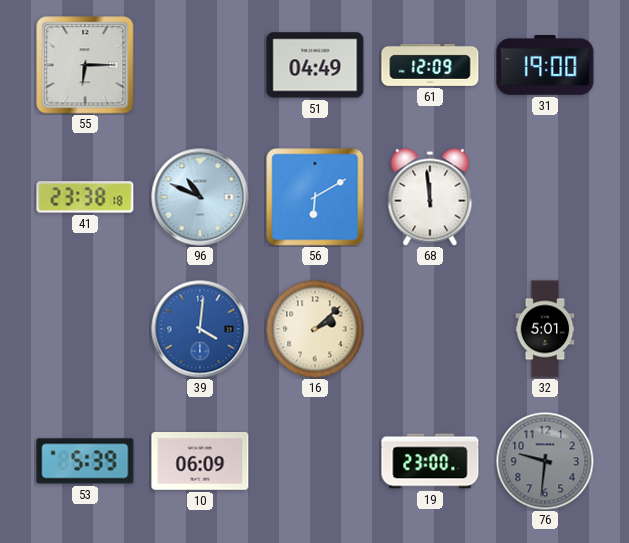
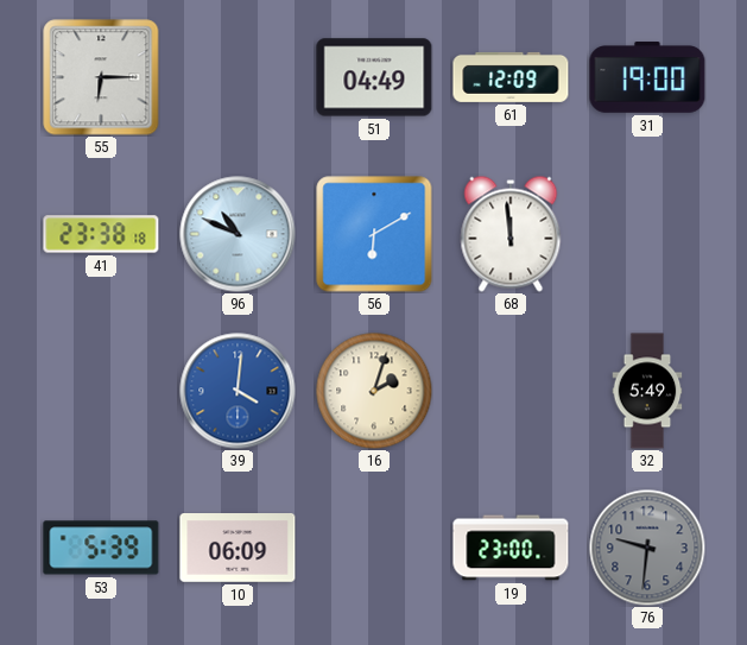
16: 2:08 -> 2:03
32: 5:01 -> 5:49
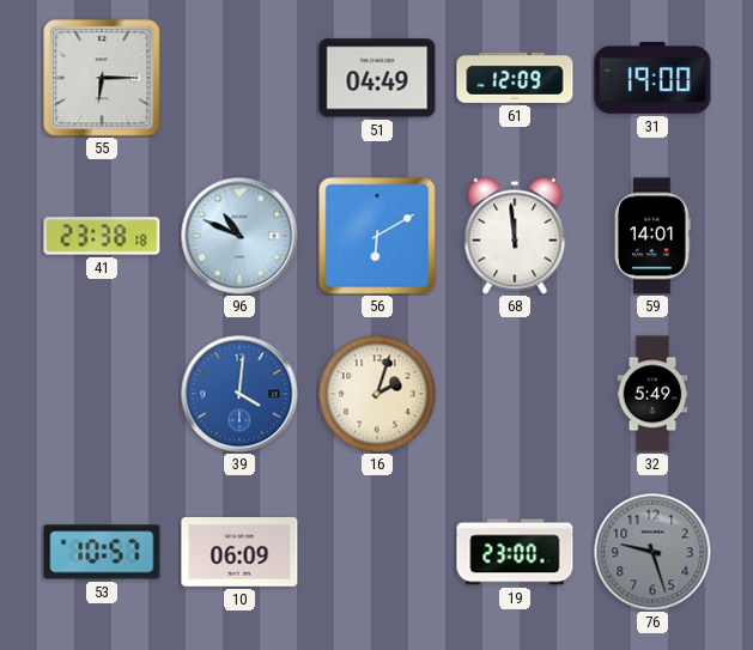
59: none -> 14:01
53: 5:39 -> 10:57
76: 9:31 -> 9:27
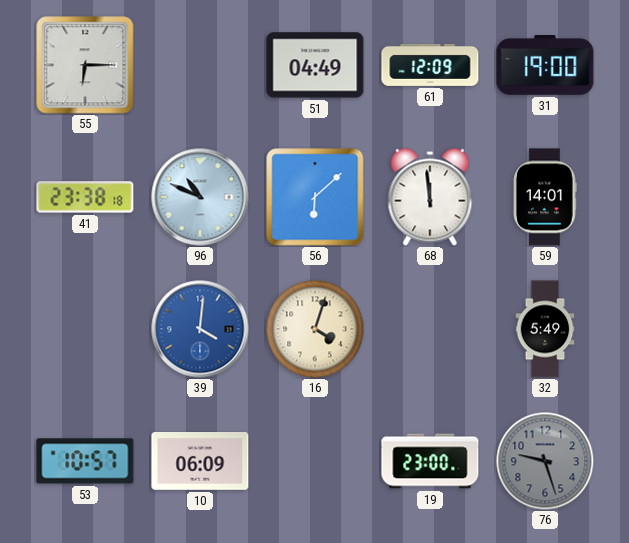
56: 6:10 -> 6:08
16: 2:03 -> 4:03
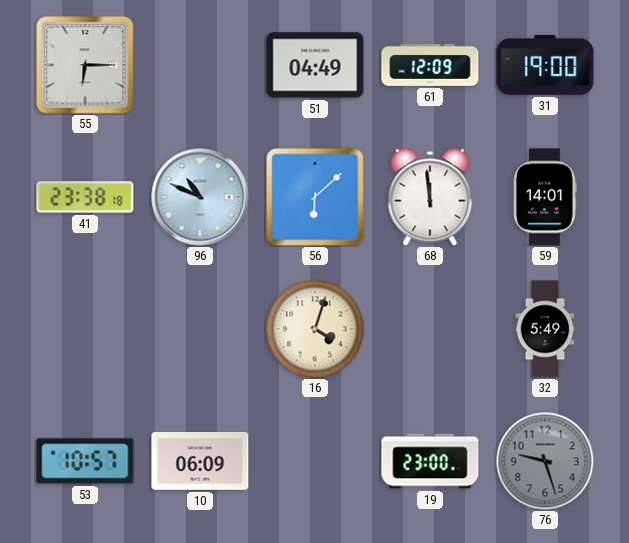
39: 4:01 -> none
